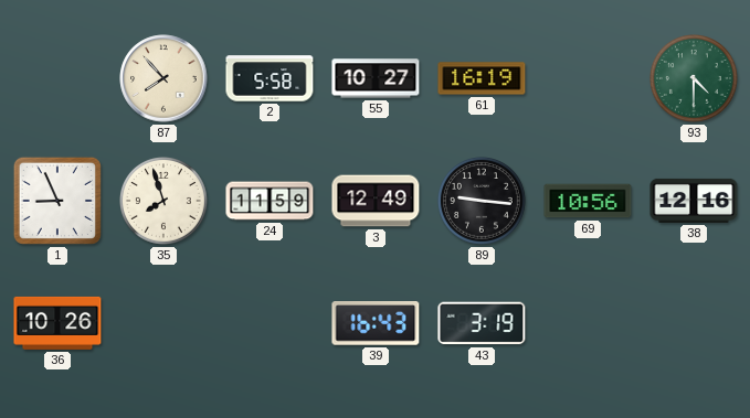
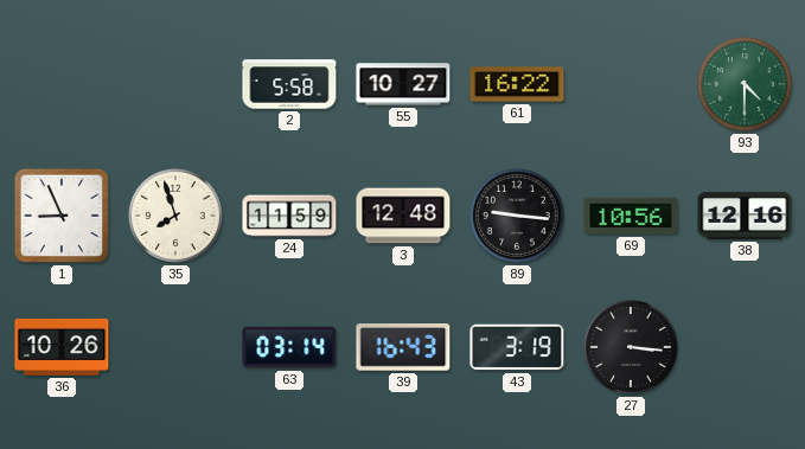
87: 7:53 -> none
61: 16:19 -> 16:22
3: 12:49 -> 12:48
63: none -> 03:14
27: none -> 3:16
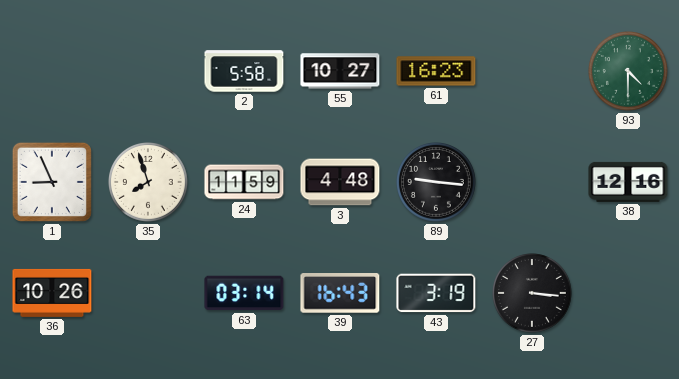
61: 16:22 -> 16:23
3: 12:48 -> 4:48
69: 10:56 -> none
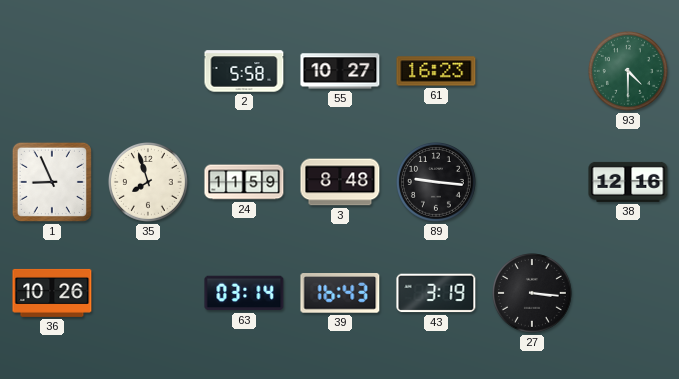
3: 4:48 -> 8:48
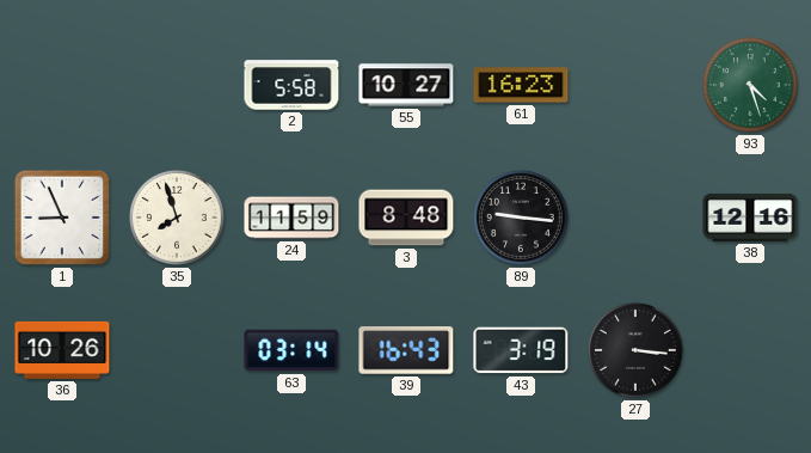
93: 4:30 -> 4:27
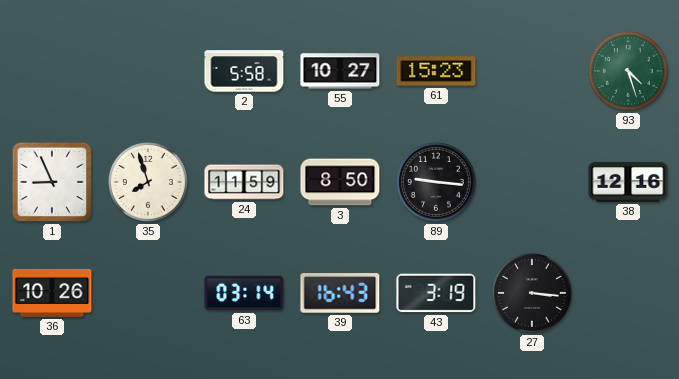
61: 16:23 -> 15:23
3: 8:48 -> 8:50
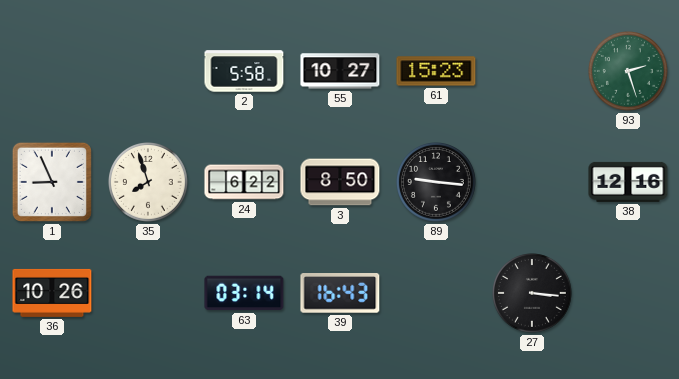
93: 4:27 -> 2:27
24: 11:59 -> 6:22
43: 3:19 -> none
